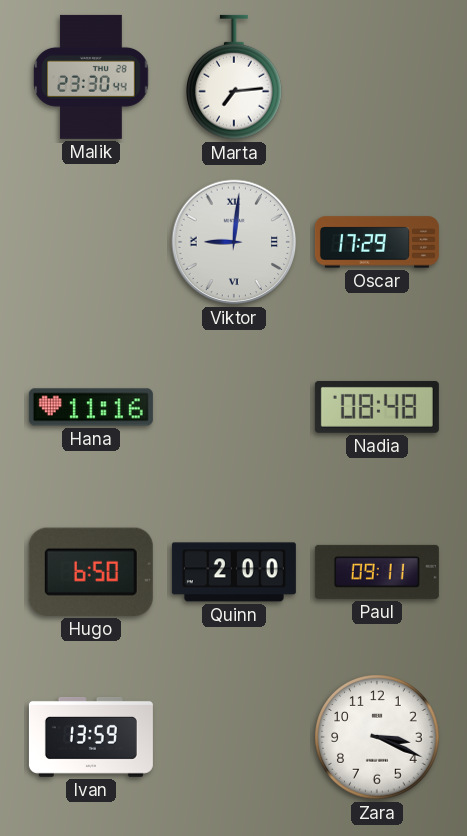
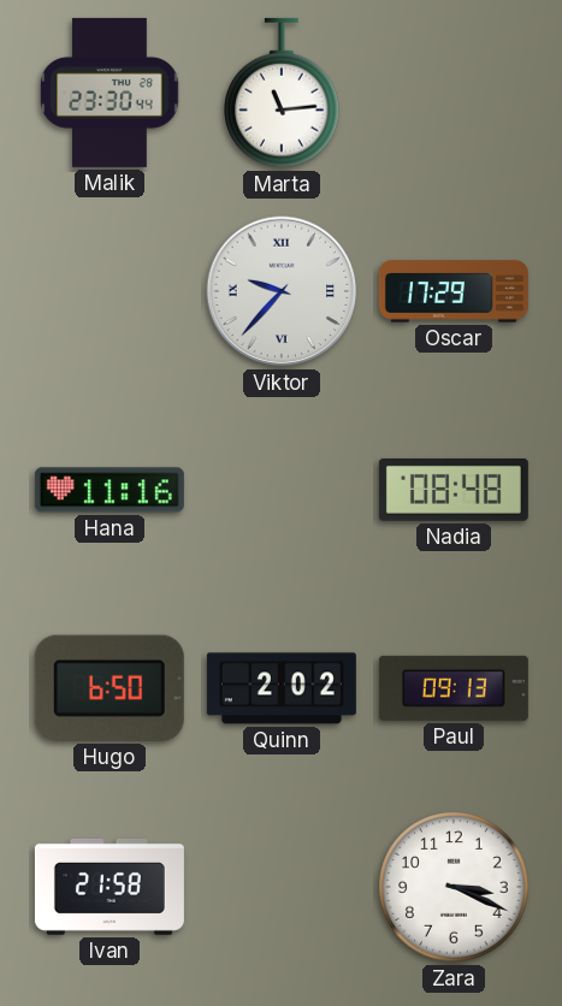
Marta: 7:14 -> 11:14
Viktor: 9:01 -> 9:37
Quinn: 2:00 -> 2:02
Paul: 09:11 -> 09:13
Ivan: 13:59 -> 21:58
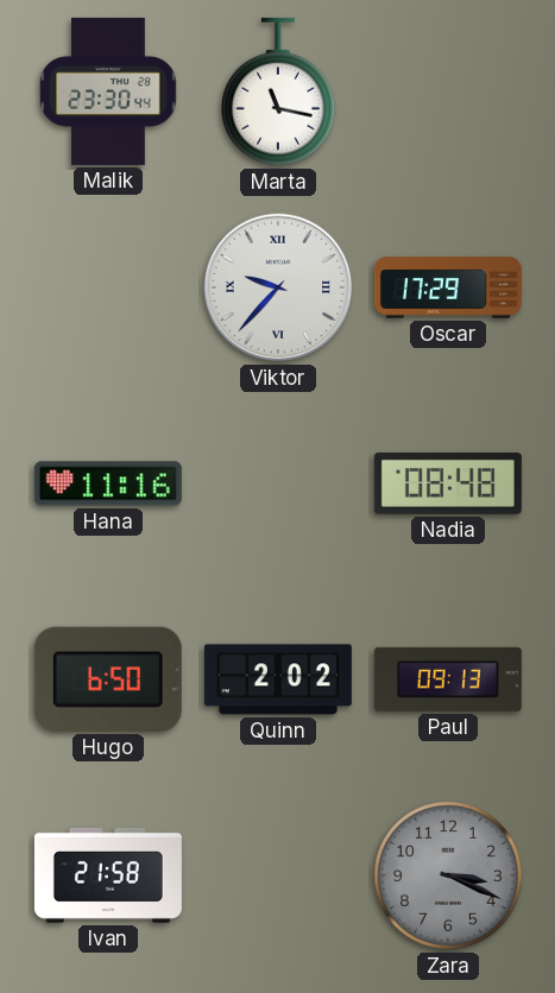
Marta: 11:14 -> 11:17
Zara dial: white -> grey
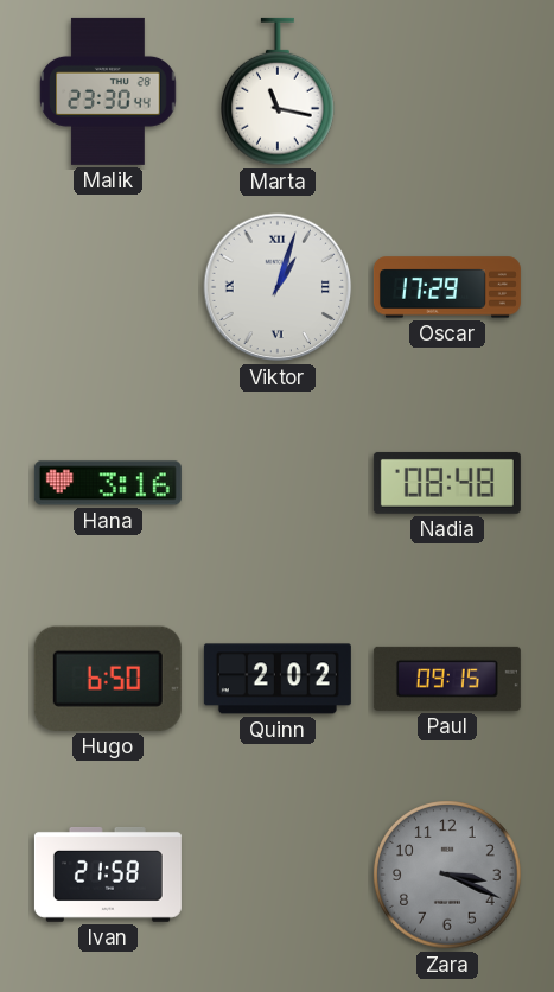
Viktor: 9:37 -> 1:03
Hana: 11:16 -> 3:16
Paul: 09:13 -> 09:15
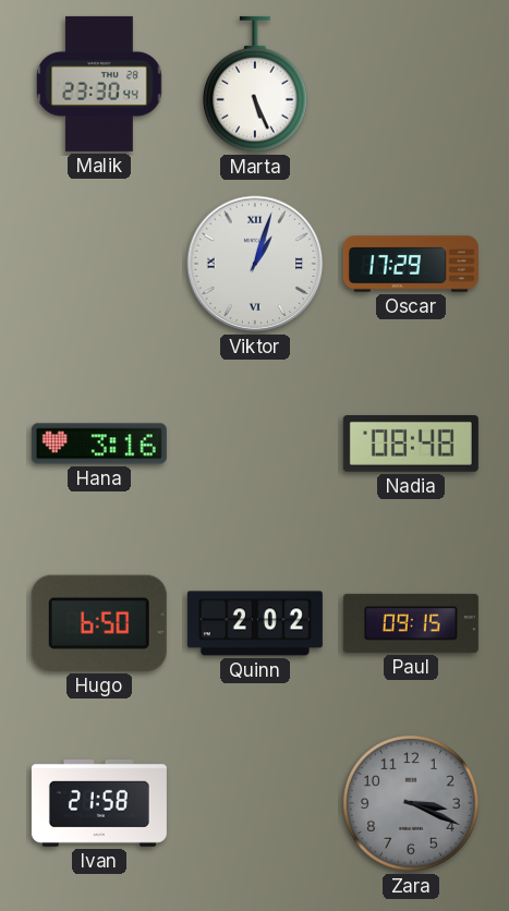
Marta: 11:17 -> 5:26
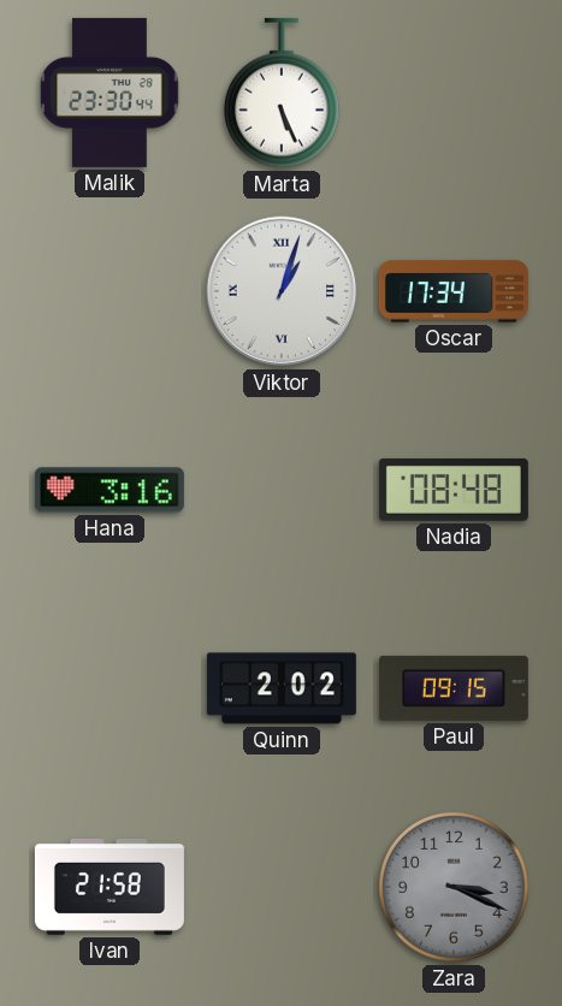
Oscar: 17:29 -> 17:34
Hugo: 6:50 -> none
